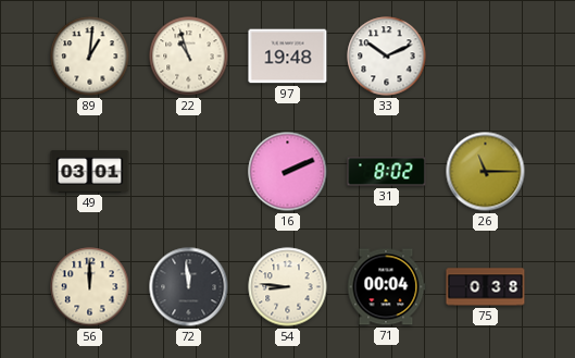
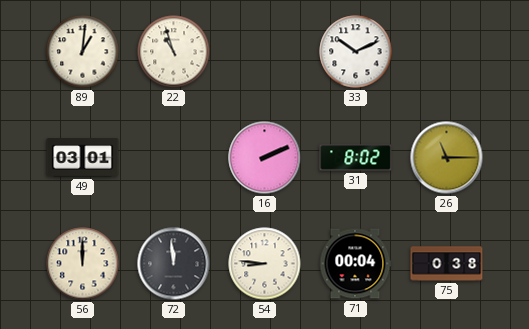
97: 19:48 -> none
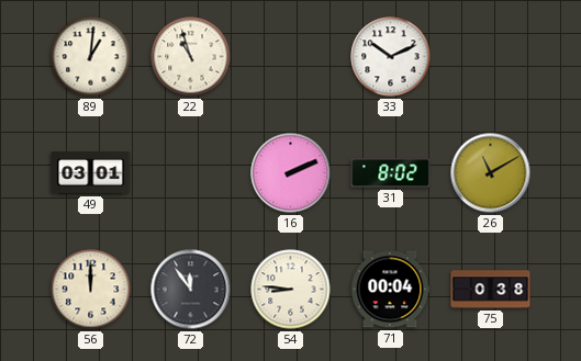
26: 11:15 -> 11:10
72: 11:59 -> 11:54
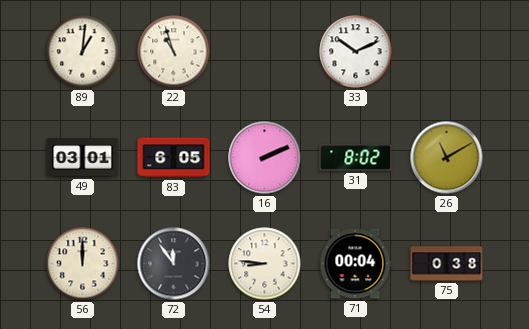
83: none -> 6:05
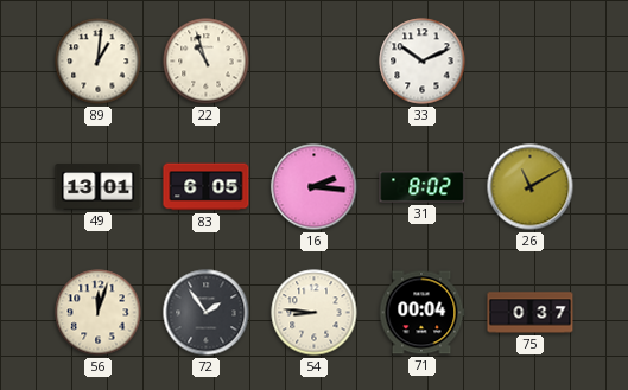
49: 03:01 -> 13:01
16: 2:11 -> 2:16
56: 12:00 -> 12:03
72: 11:54 -> 1:54
75: 0:38 -> 0:37
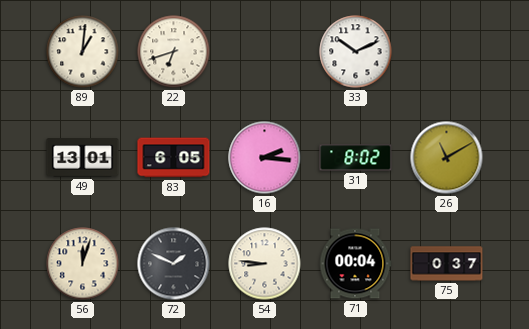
22: 10:57 -> 6:42
72: 1:54 -> 1:49
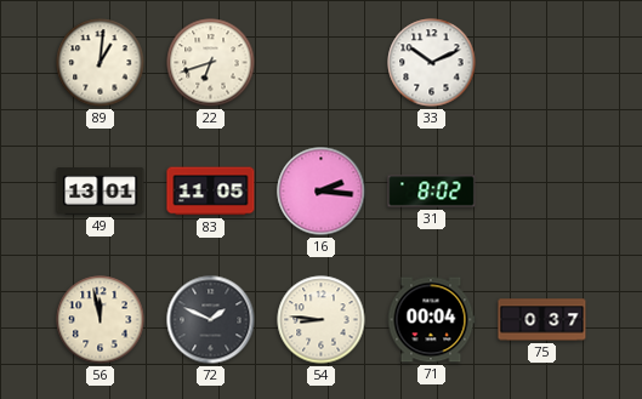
83: 6:05 -> 11:05
26: 11:10 -> none
56: 12:03 -> 11:58
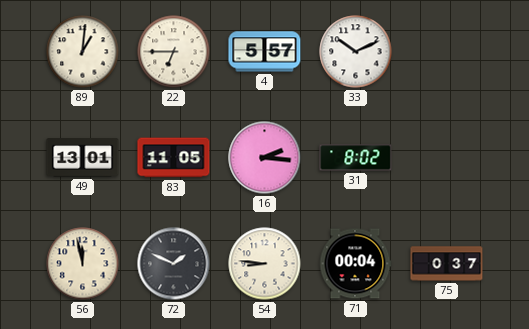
22: 6:42 -> 6:45
4: none -> 5:57
